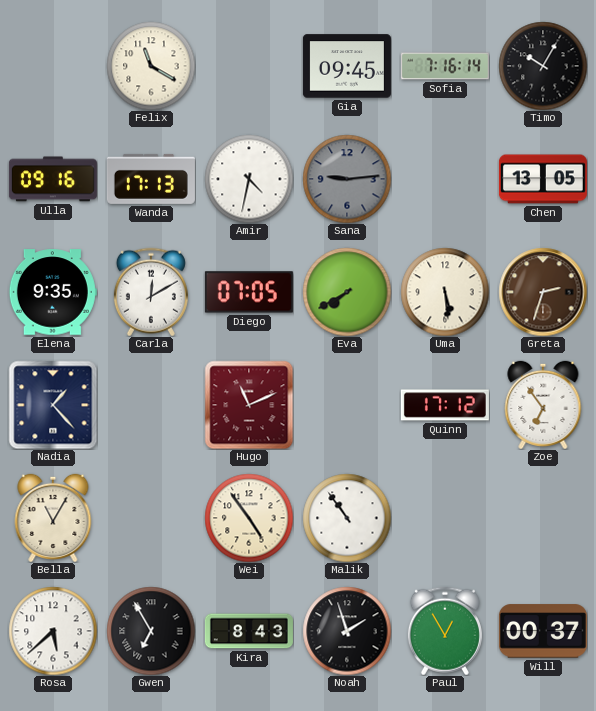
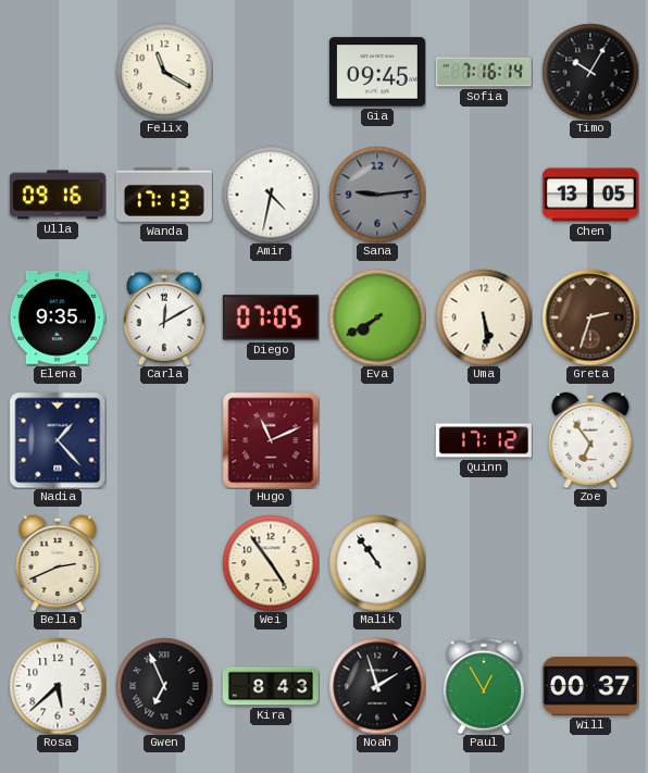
Bella: 11:05 -> 2:41
Gwen: 6:55 -> 6:56
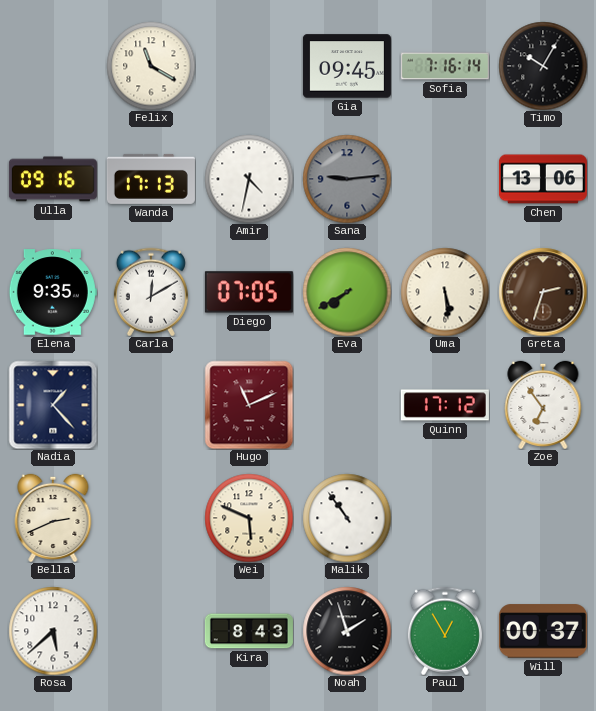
Chen: 13:05 -> 13:06
Wei: 4:54 -> 5:49
Gwen: 6:56 -> none
